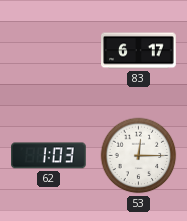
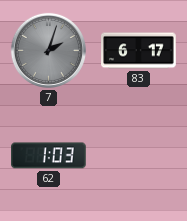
7: none -> 2:03
53: 12:15 -> none
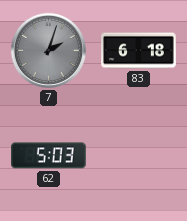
83: 6:17 -> 6:18
62: 1:03 -> 5:03
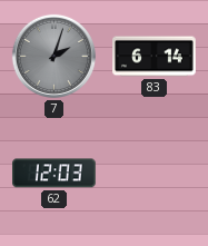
83: 6:18 -> 6:14
62: 5:03 -> 12:03
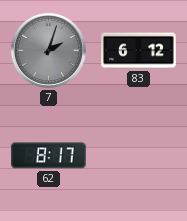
83: 6:14 -> 6:12
62: 12:03 -> 8:17
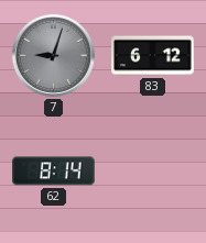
7: 2:03 -> 9:03
62: 8:17 -> 8:14
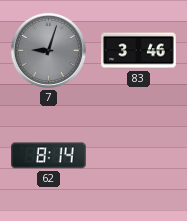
83: 6:12 -> 3:46
